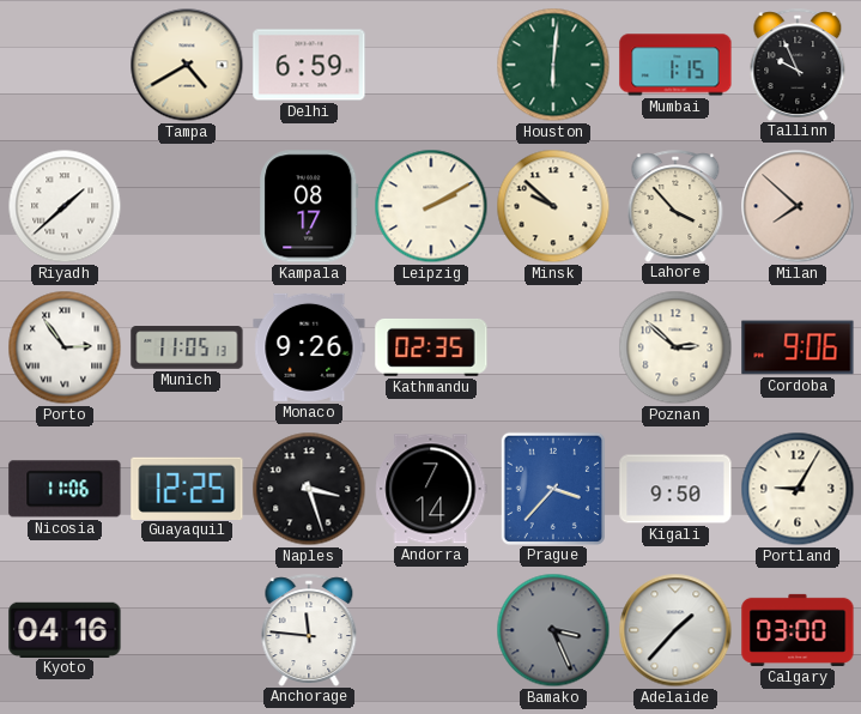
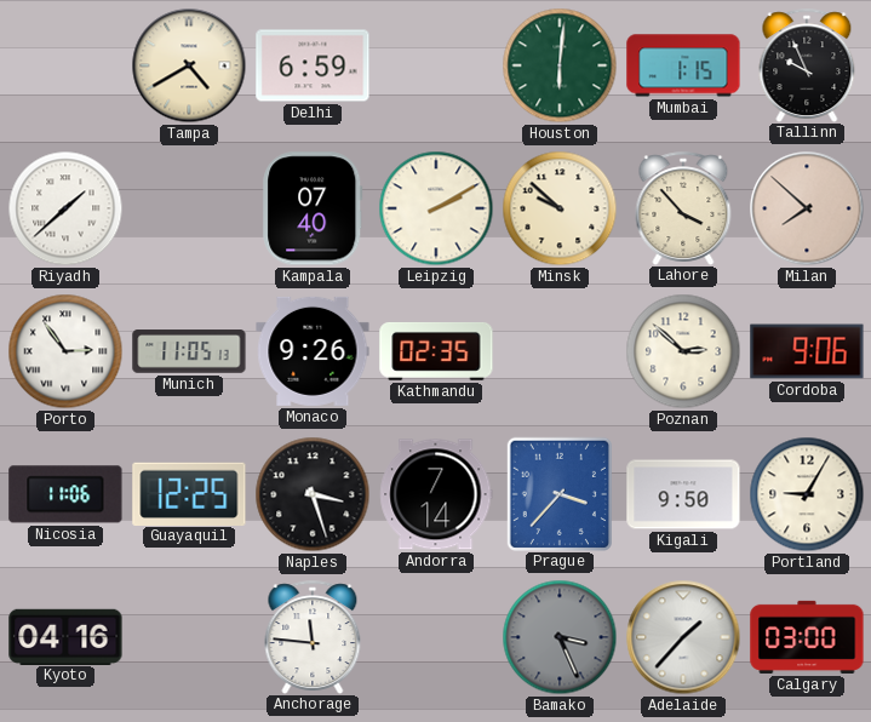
Kampala: 08:17 -> 07:40
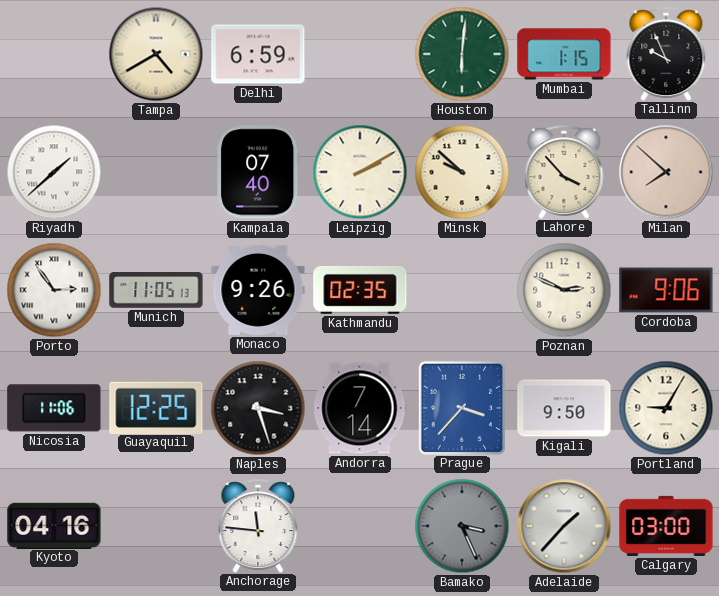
Poznan: 2:52 -> 2:49
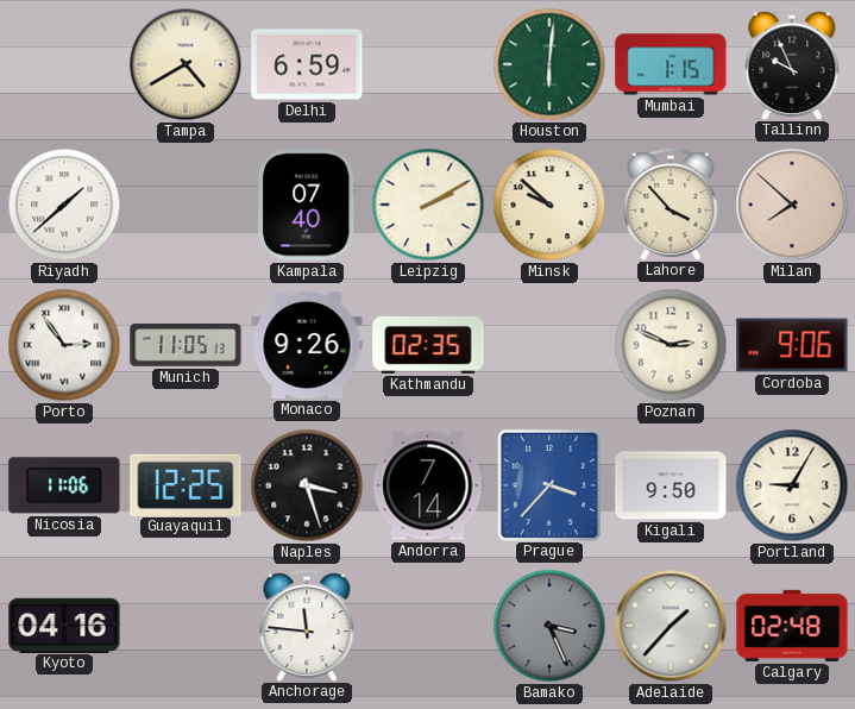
Calgary: 03:00 -> 02:48
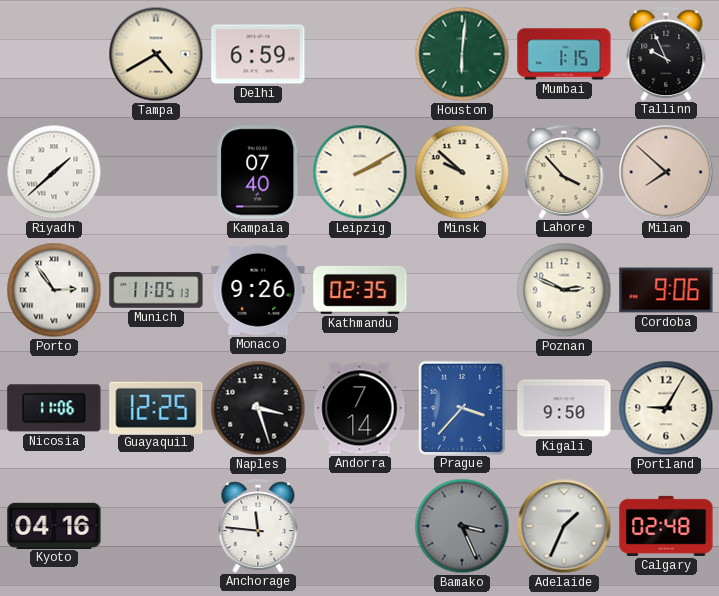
Adelaide: 1:37 -> 1:34
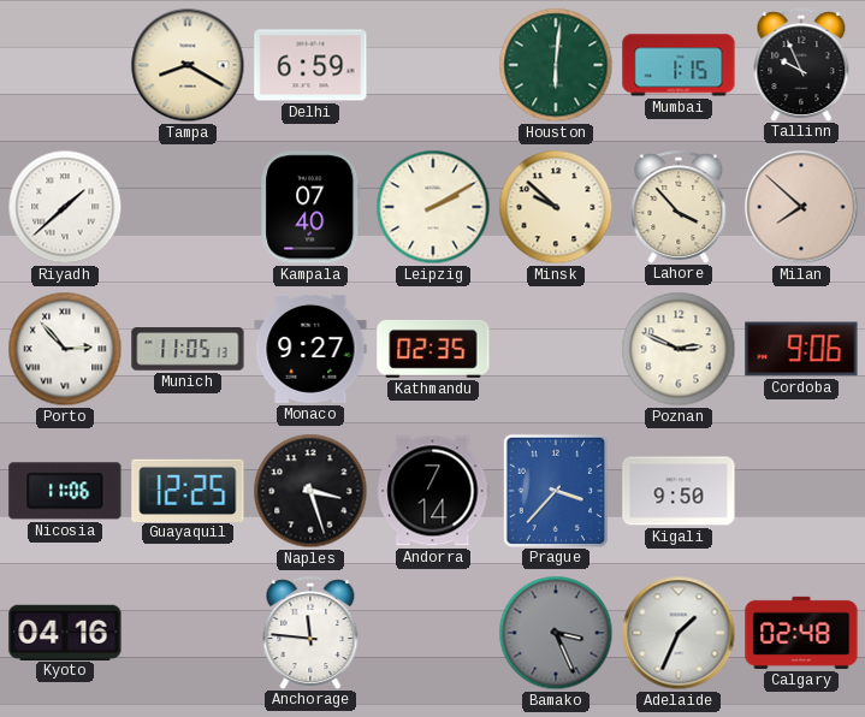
Tampa: 4:40 -> 8:20
Porto: 2:54 -> 2:53
Monaco: 9:26 -> 9:27
Portland: 9:05 -> none
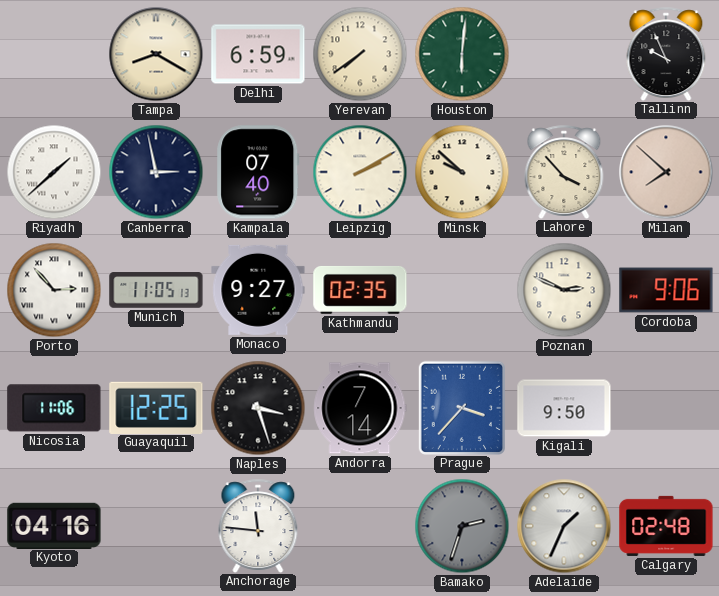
Yerevan: none -> 7:39
Mumbai: 1:15 -> none
Canberra: none -> 2:58
Bamako: 3:26 -> 2:33
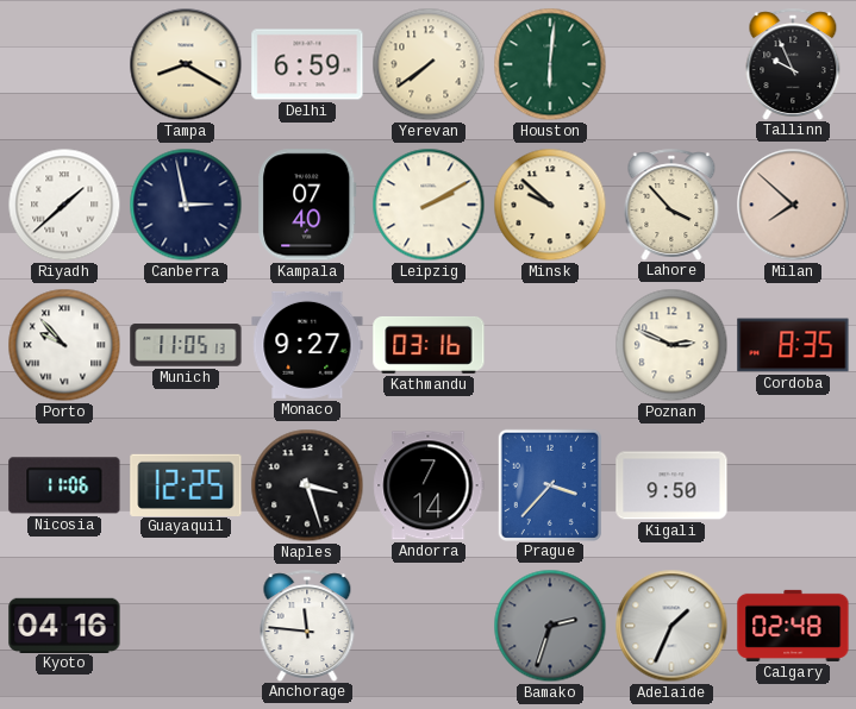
Porto: 2:53 -> 9:53
Kathmandu: 02:35 -> 03:16
Cordoba: 9:06 -> 8:35
